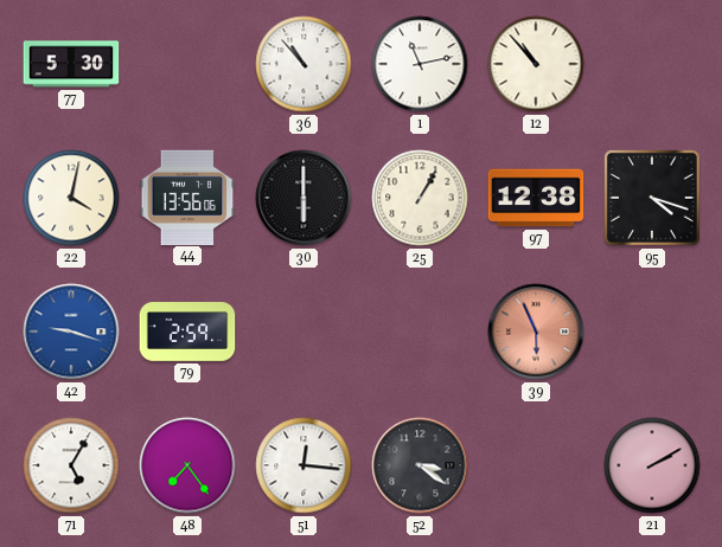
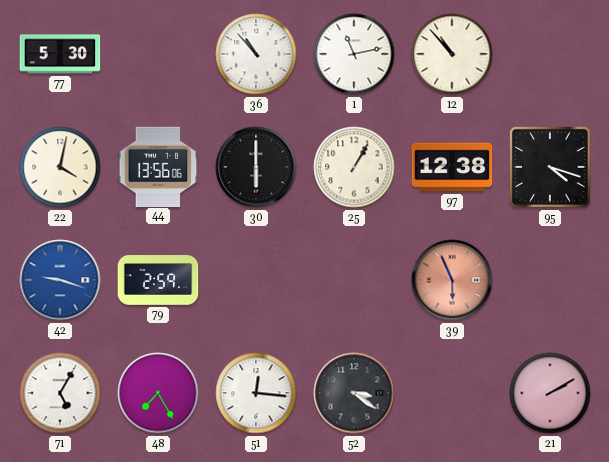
48: 7:24 -> 7:25
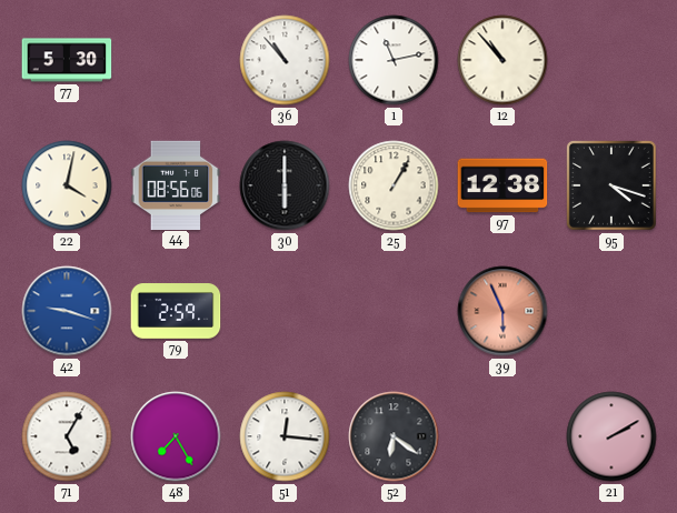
44: 13:56 -> 08:56
52: 3:21 -> 6:21
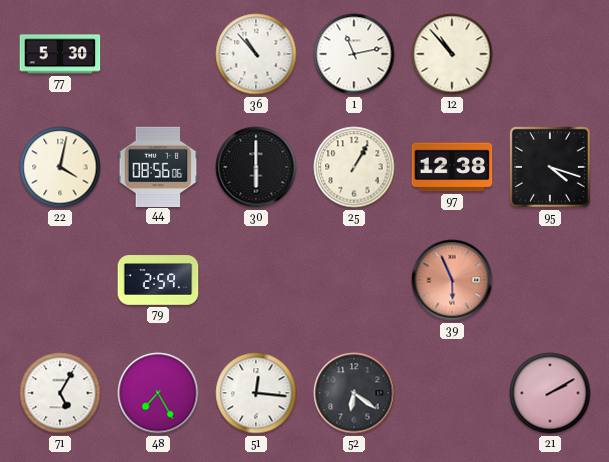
42: 9:18 -> none
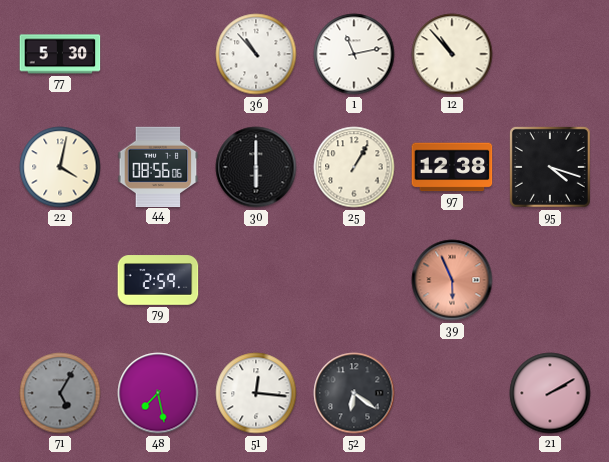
71 dial: white -> grey
48: 7:25 -> 7:28
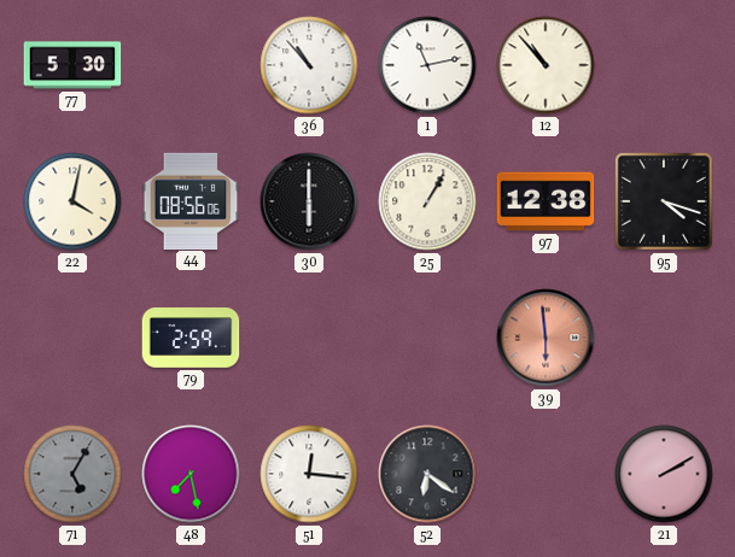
39: 5:56 -> 5:59
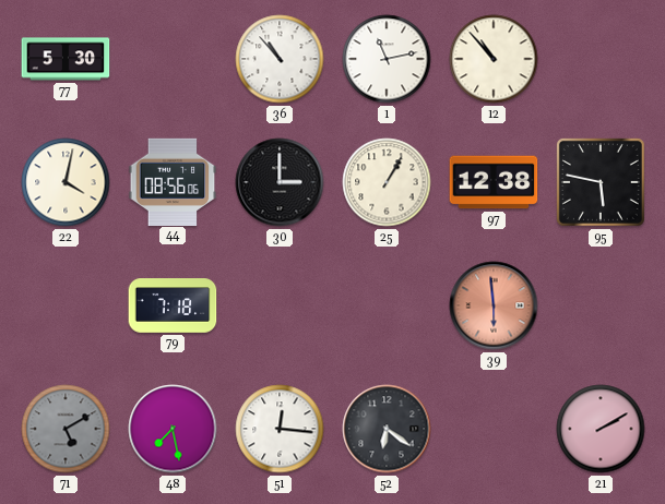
30: 6:00 -> 3:00
95: 4:18 -> 5:47
79: 2:59 -> 7:18
71: 5:05 -> 5:10
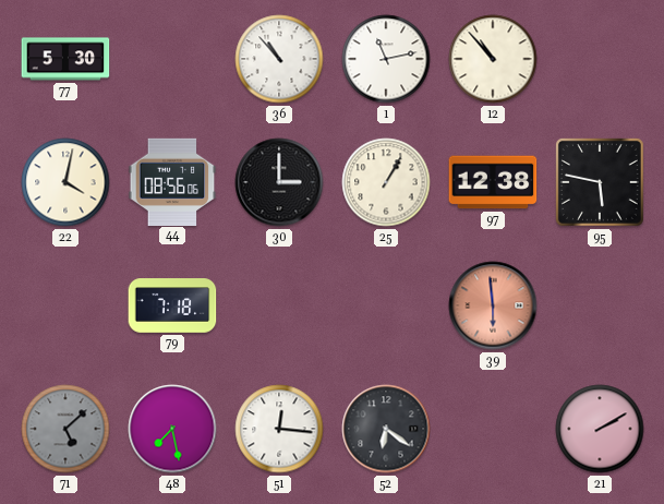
71: 5:10 -> 5:08
